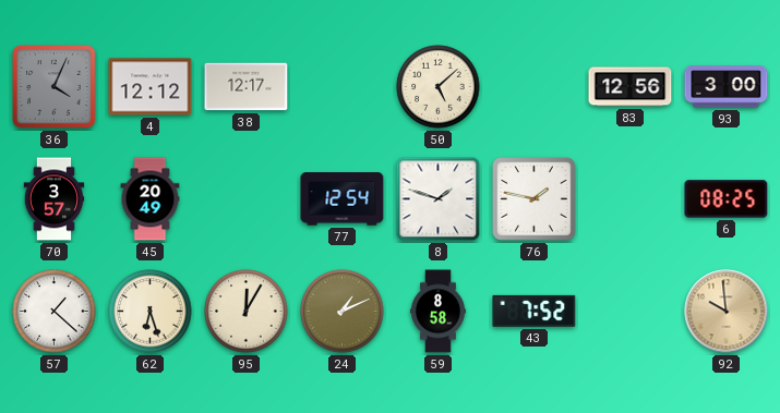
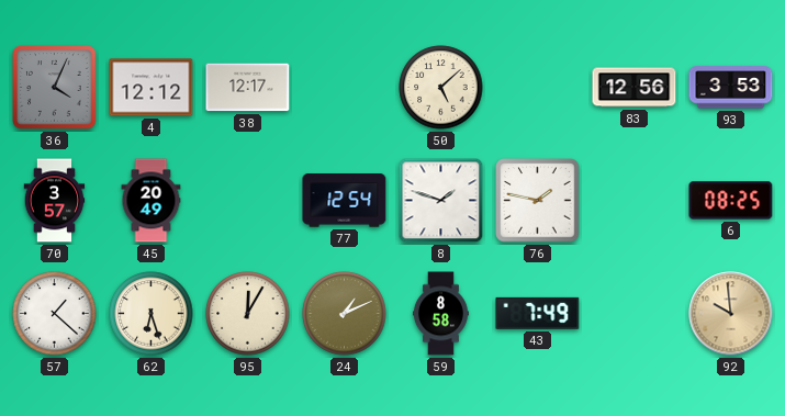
93: 3:00 -> 3:53
43: 7:52 -> 7:49
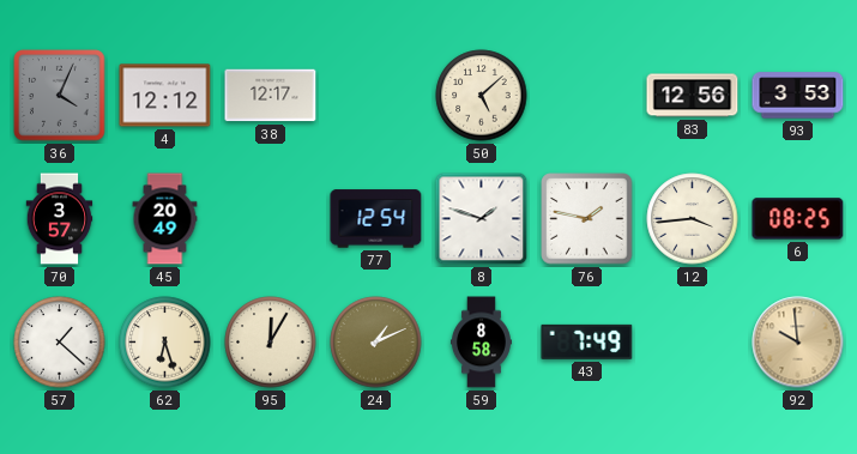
12: none -> 3:44
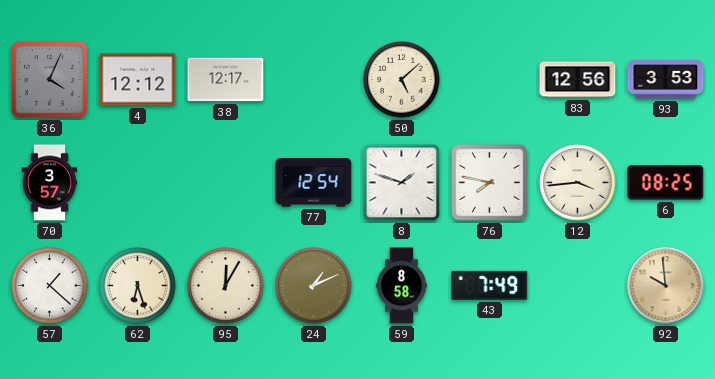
45: 20:49 -> none
76: 1:47 -> 7:47
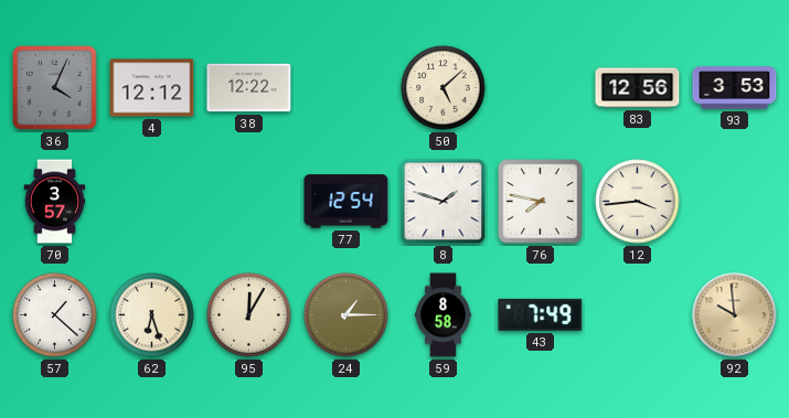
38: 12:17 -> 12:22
6: 08:25 -> none
24: 1:11 -> 1:15
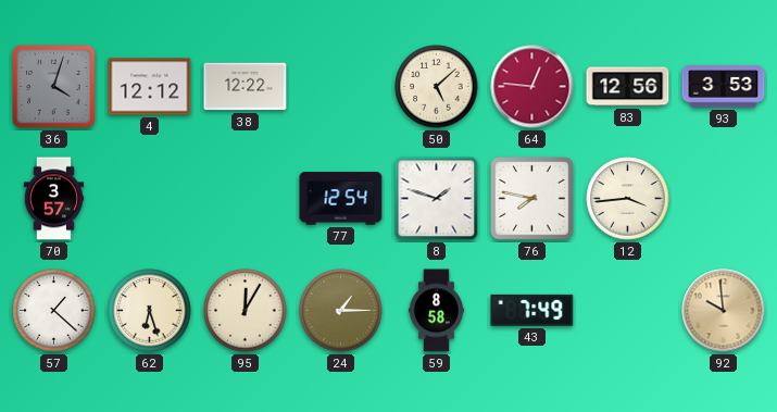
36: 4:04 -> 4:03
64: none -> 12:46
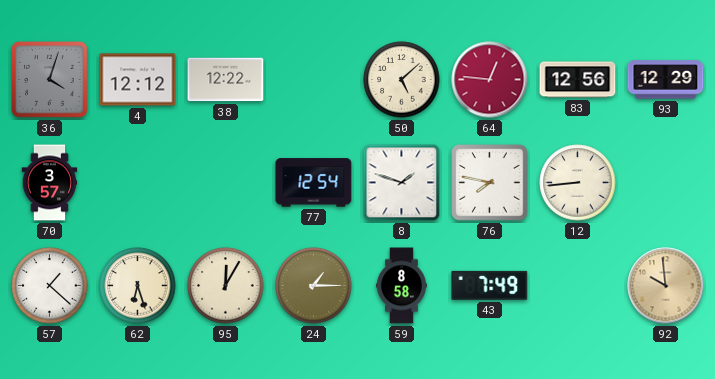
93: 3:53 -> 12:29
12: 3:44 -> 8:44
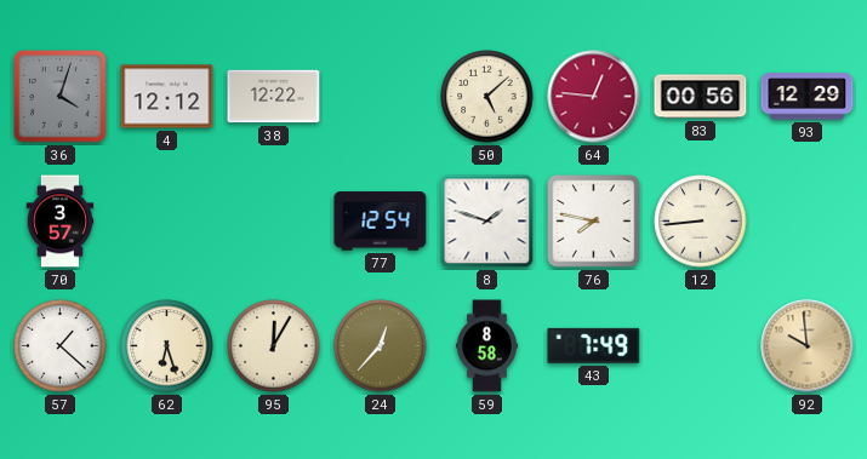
83: 12:56 -> 00:56
24: 1:15 -> 12:37
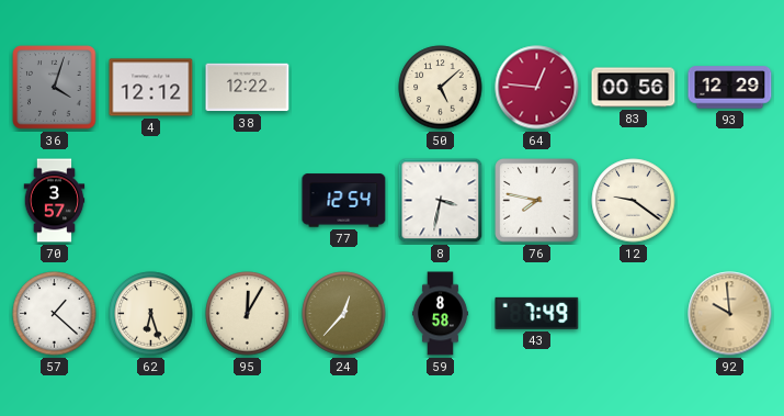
8: 1:48 -> 3:32
12: 8:44 -> 9:21
